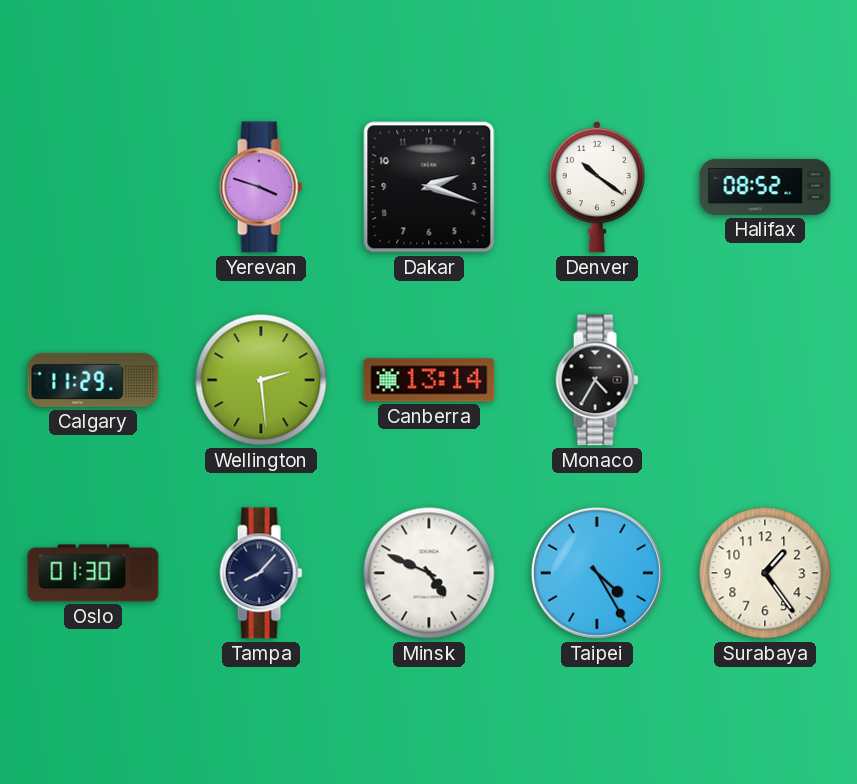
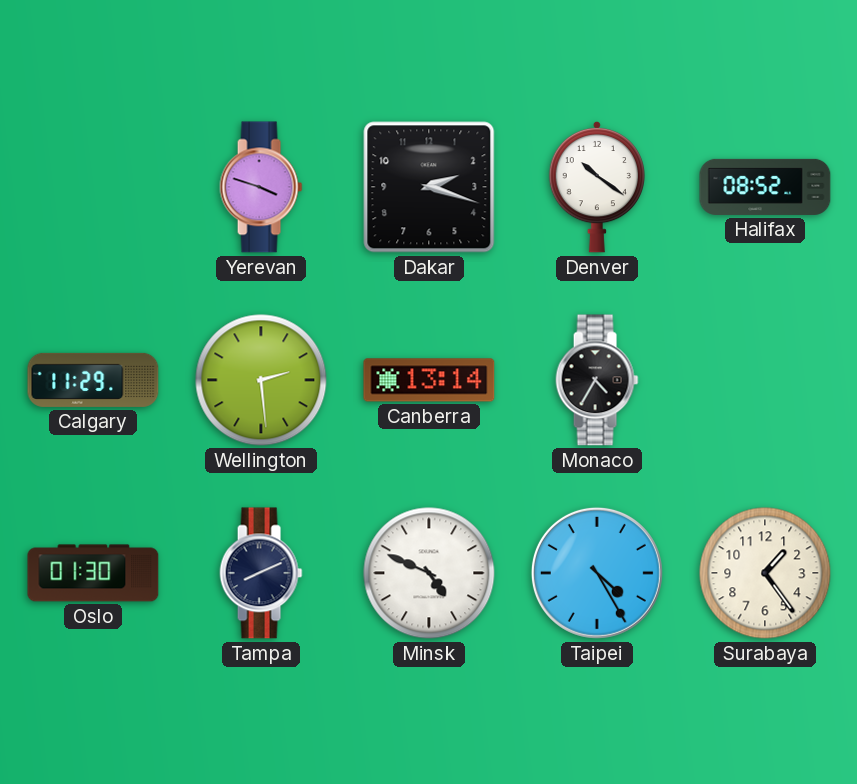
Tampa: 8:07 -> 8:11
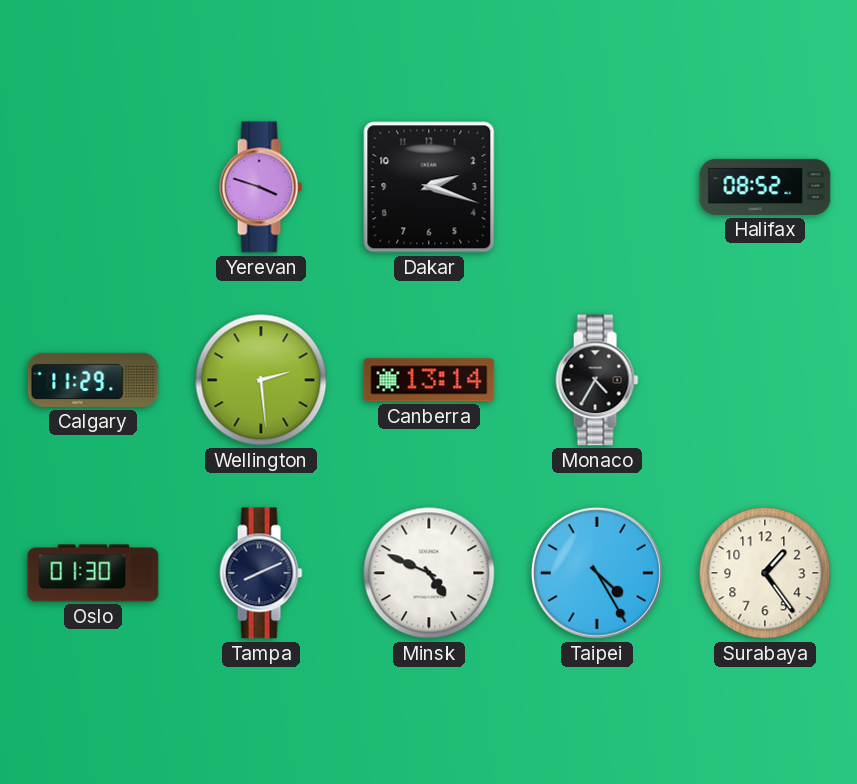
Denver: 10:21 -> none
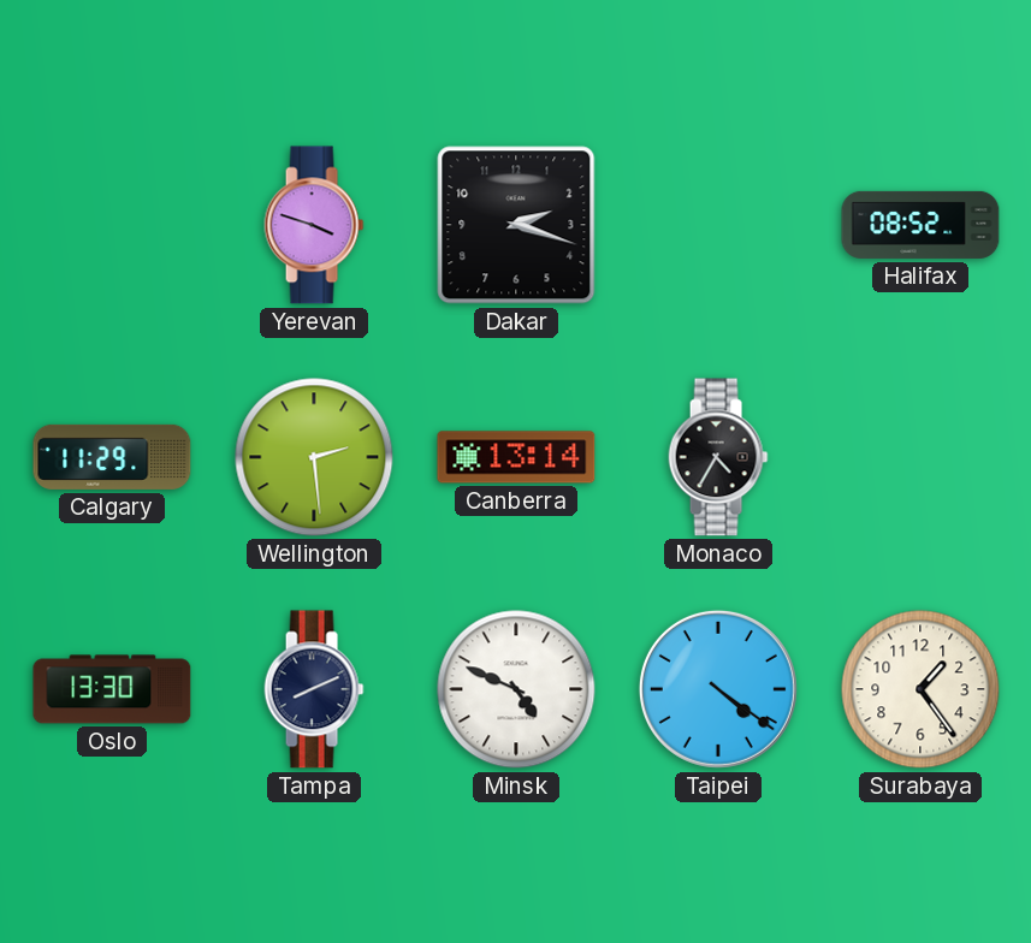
Oslo: 01:30 -> 13:30
Taipei: 4:25 -> 4:21
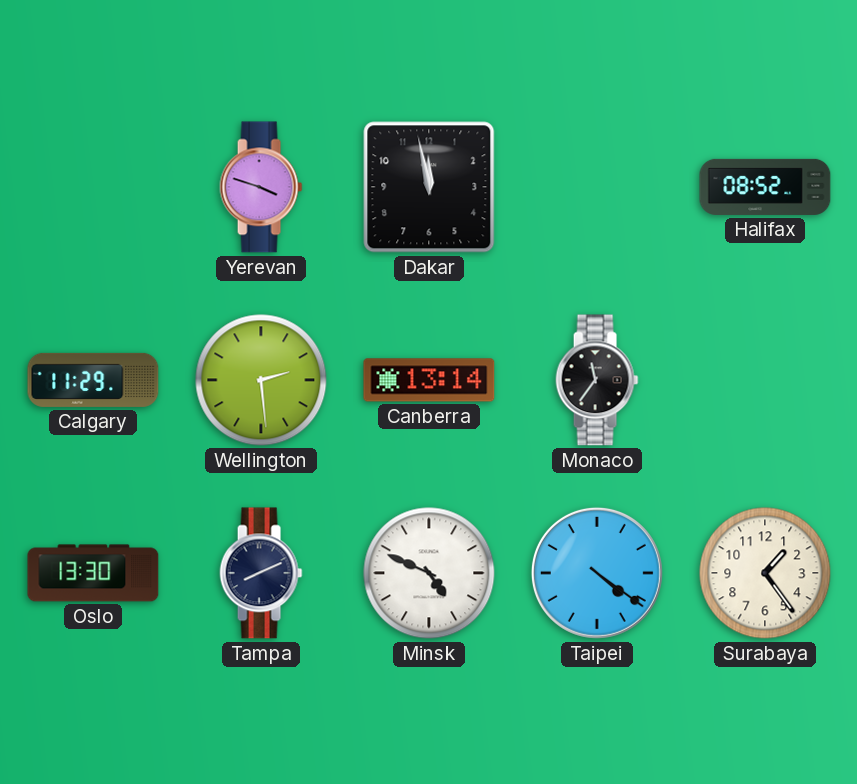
Dakar: 2:18 -> 11:58
Monaco: 4:35 -> 11:36
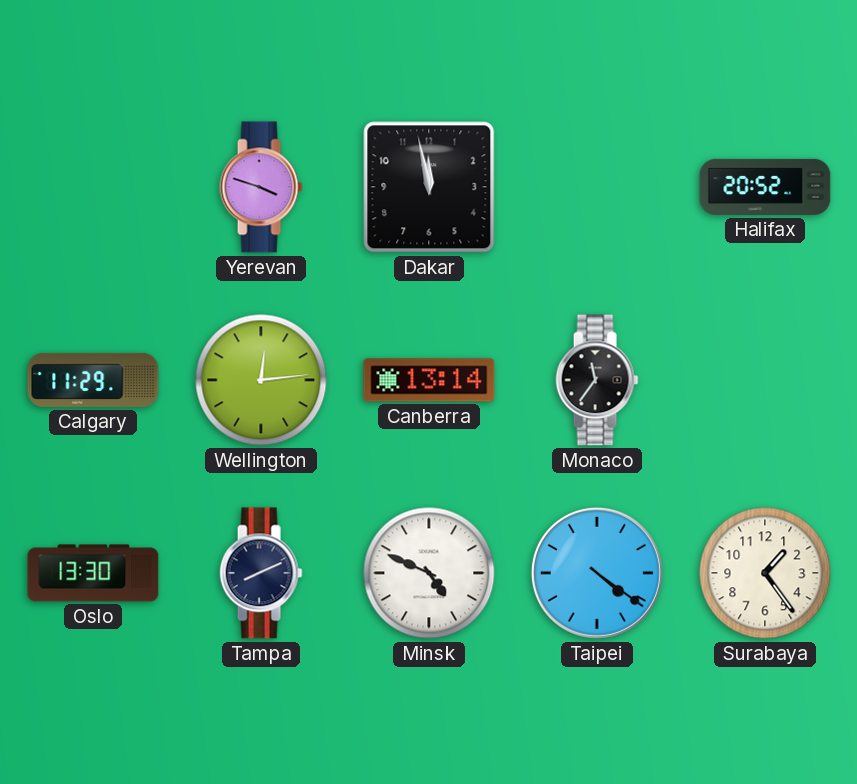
Halifax: 08:52 -> 20:52
Wellington: 2:29 -> 12:14
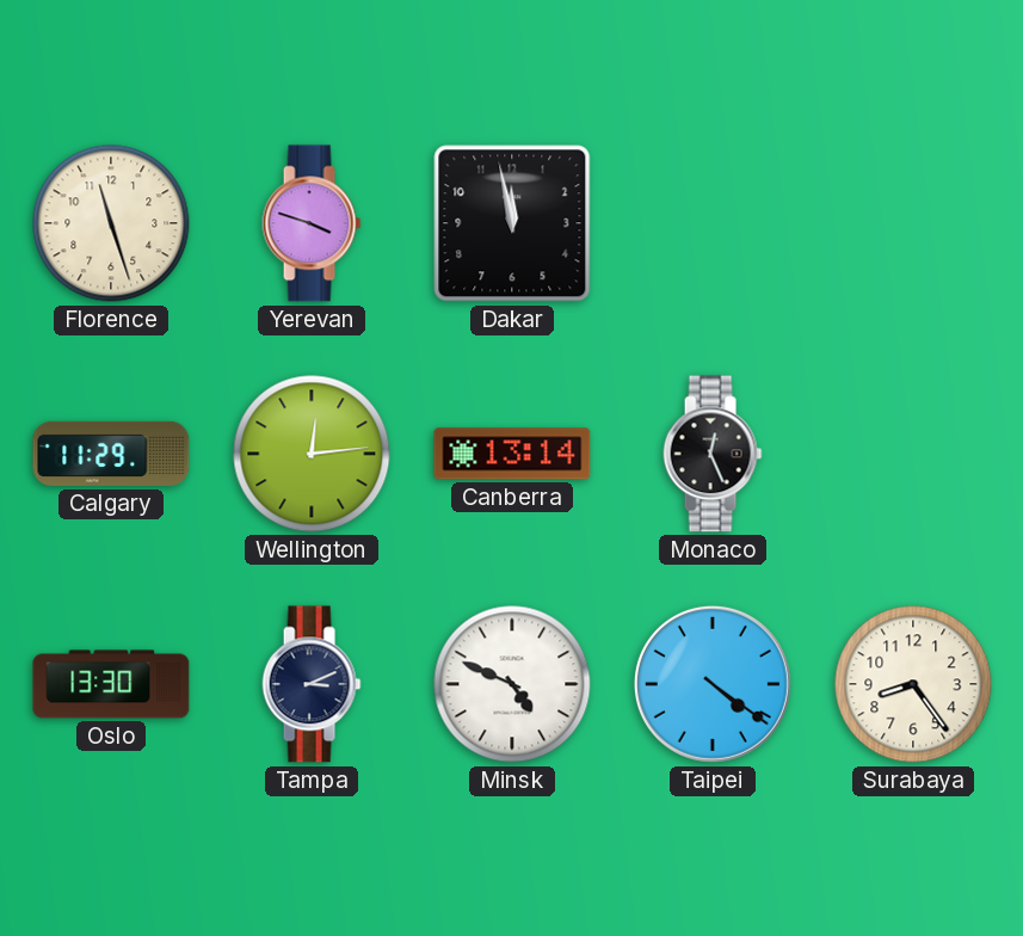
Florence: none -> 11:27
Halifax: 20:52 -> none
Monaco: 11:36 -> 12:26
Tampa: 8:11 -> 3:11
Surabaya: 1:24 -> 8:24
